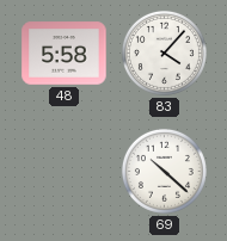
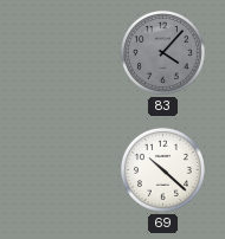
48: 5:58 -> none
83 dial: white -> grey
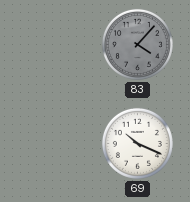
69: 10:22 -> 10:19
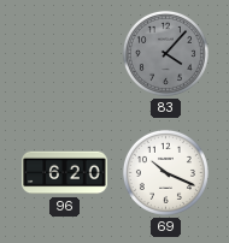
96: none -> 6:20
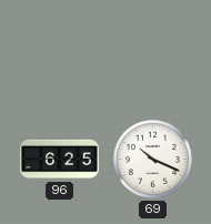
83: 4:07 -> none
96: 6:20 -> 6:25
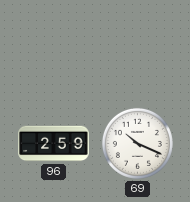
96: 6:25 -> 2:59
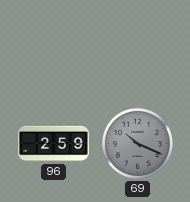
69 dial: white -> grey
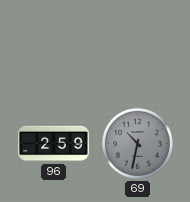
69: 10:19 -> 10:32
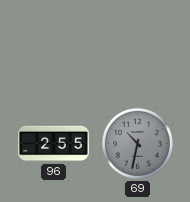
96: 2:59 -> 2:55
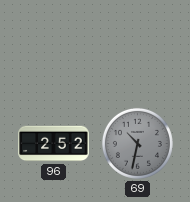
96: 2:55 -> 2:52
